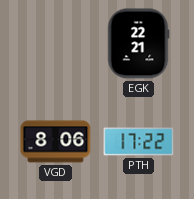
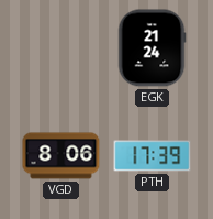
EGK: 22:21 -> 21:24
PTH: 17:22 -> 17:39
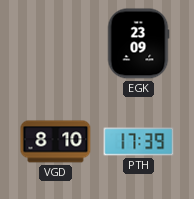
EGK: 21:24 -> 23:09
VGD: 8:06 -> 8:10
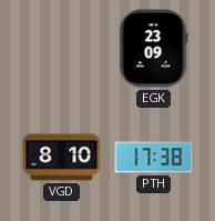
PTH: 17:39 -> 17:38
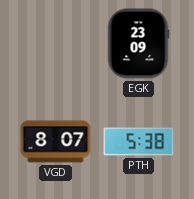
VGD: 8:10 -> 8:07
PTH: 17:38 -> 5:38
